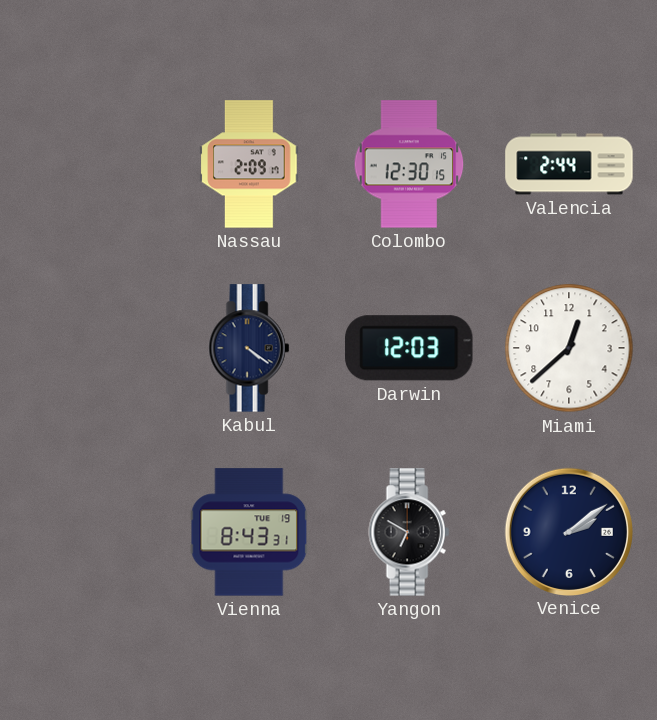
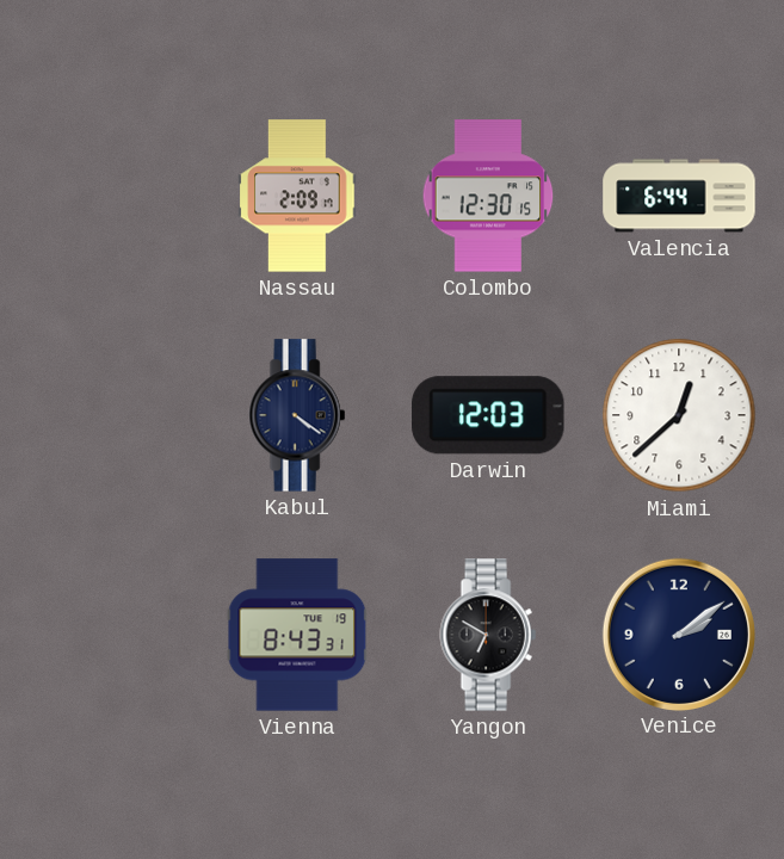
Valencia: 2:44 -> 6:44
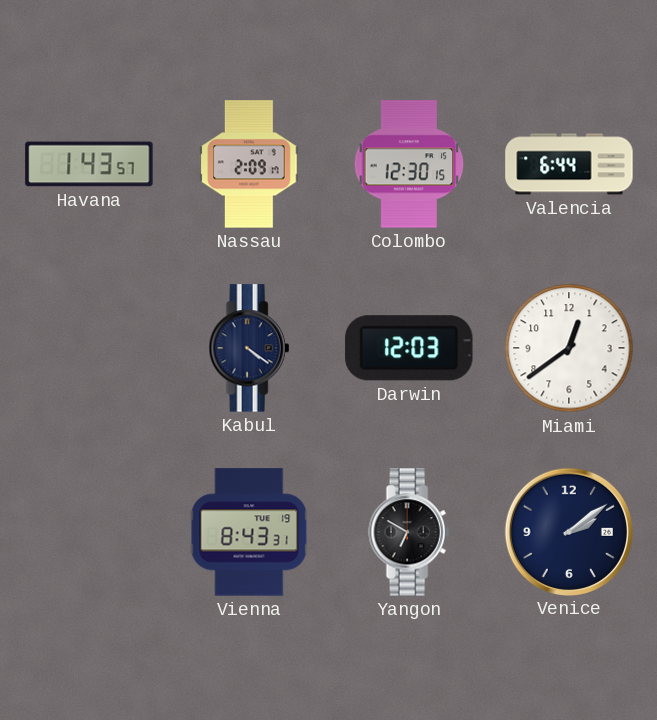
Havana: none -> 1:43
Miami: 12:38 -> 12:39
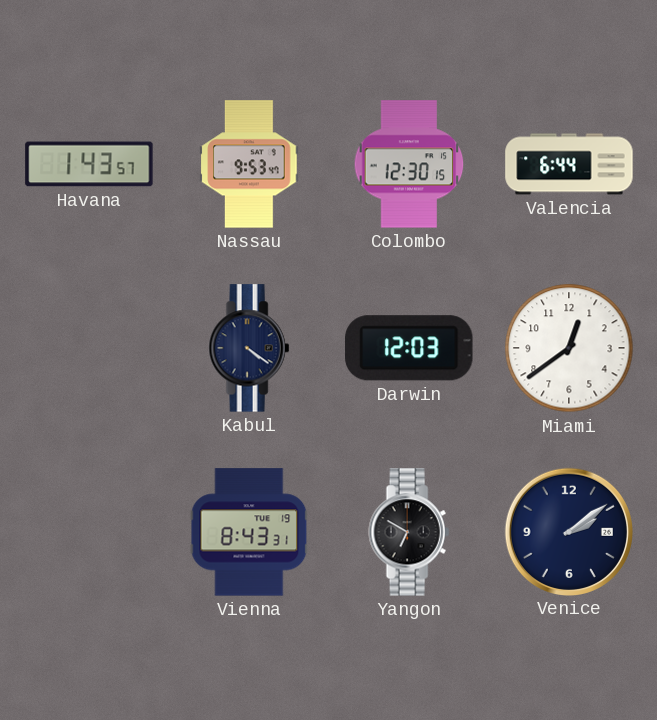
Nassau: 2:09 -> 9:53
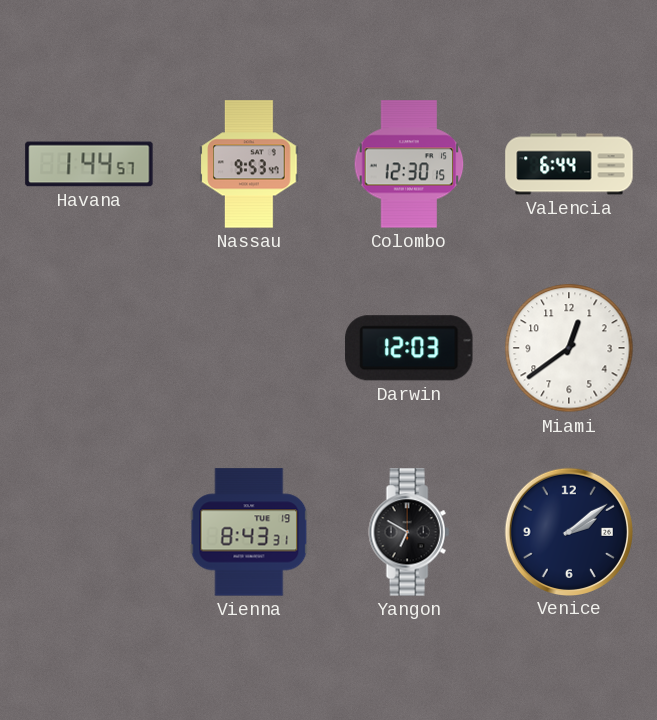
Havana: 1:43 -> 1:44
Kabul: 4:21 -> none
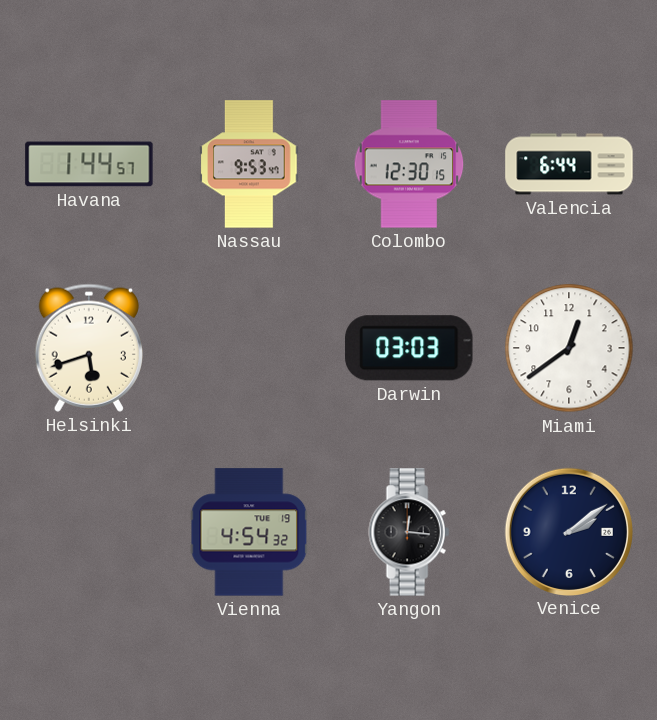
Helsinki: none -> 5:42
Darwin: 12:03 -> 03:03
Vienna: 8:43 -> 4:54
Yangon: 6:50 -> 12:16
